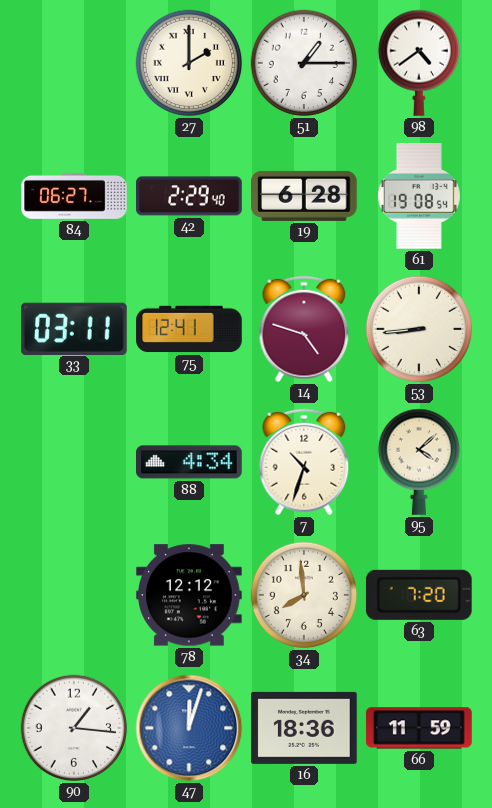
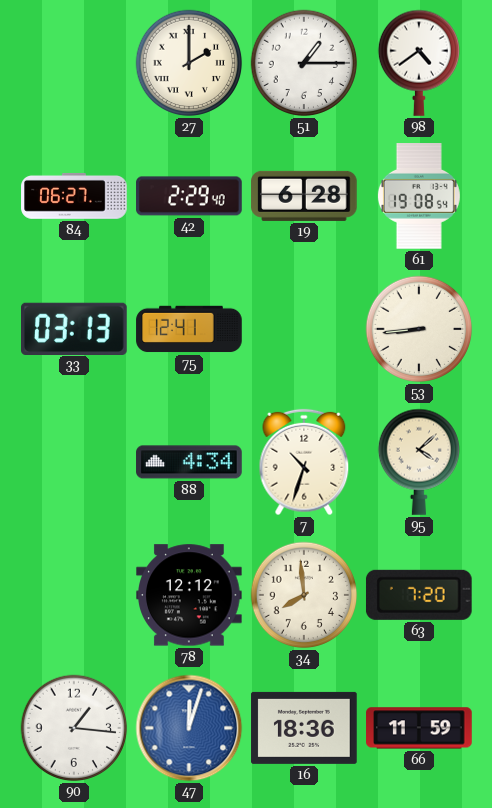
33: 03:11 -> 03:13
14: 4:48 -> none
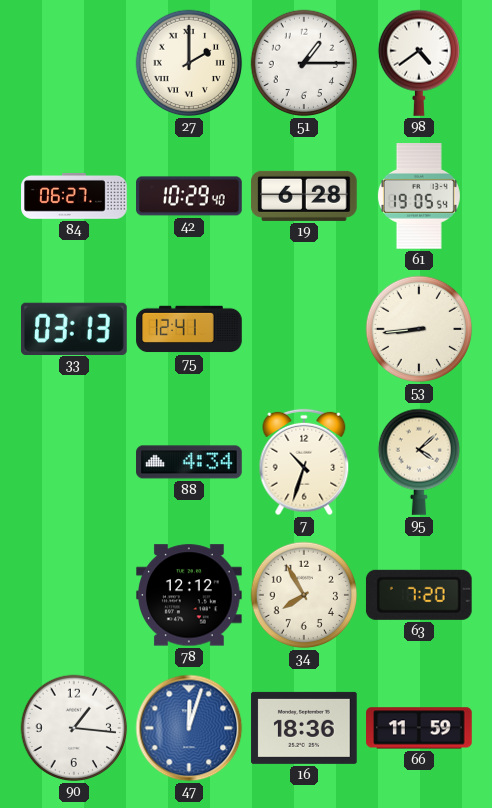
42: 2:29 -> 10:29
61: 19:08 -> 19:05
34: 7:59 -> 7:55
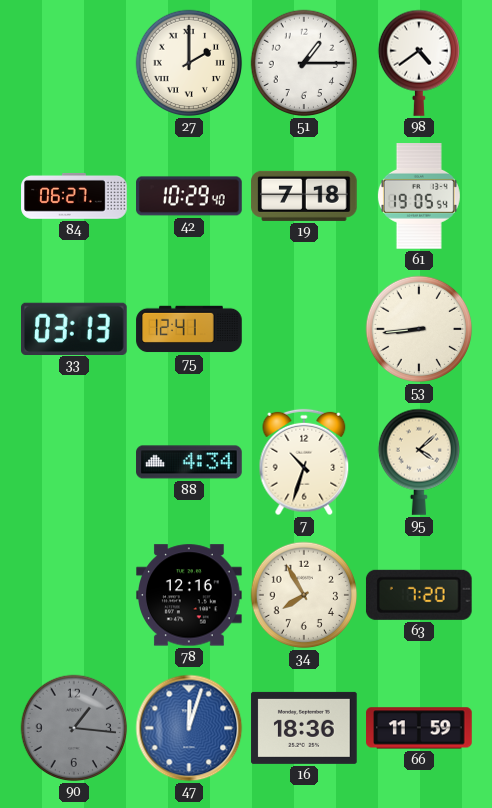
19: 6:28 -> 7:18
78: 12:12 -> 12:16
90 dial: white -> grey
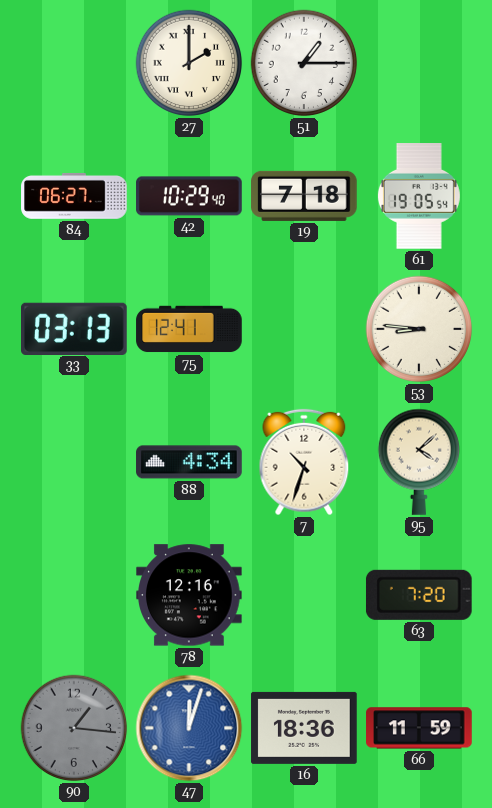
98: 4:39 -> none
53: 8:44 -> 8:46
34: 7:55 -> none
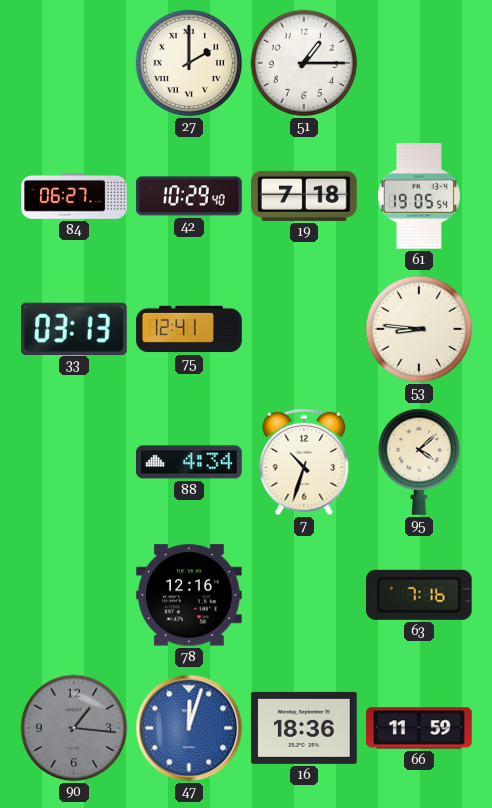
63: 7:20 -> 7:16
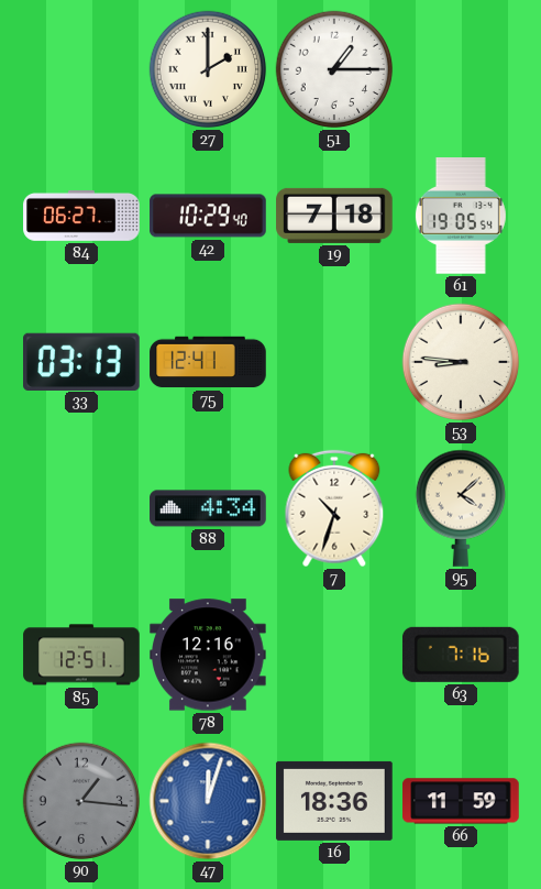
85: none -> 12:51
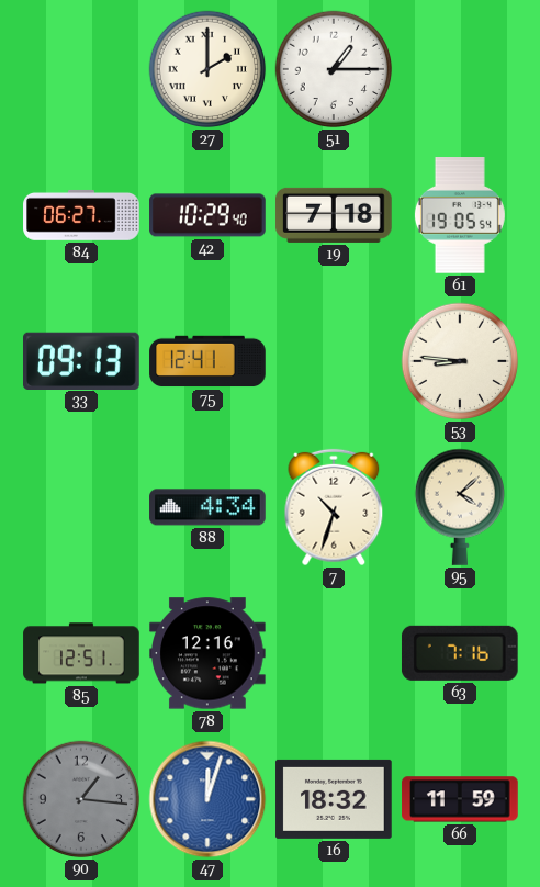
33: 03:13 -> 09:13
16: 18:36 -> 18:32
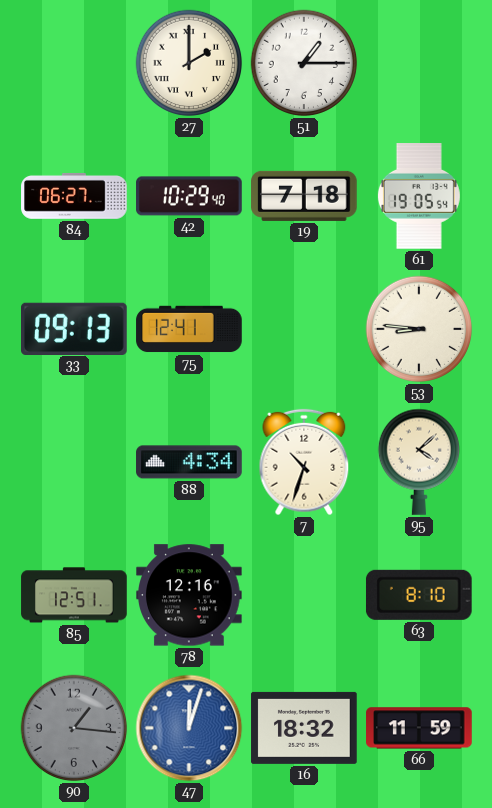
63: 7:16 -> 8:10
